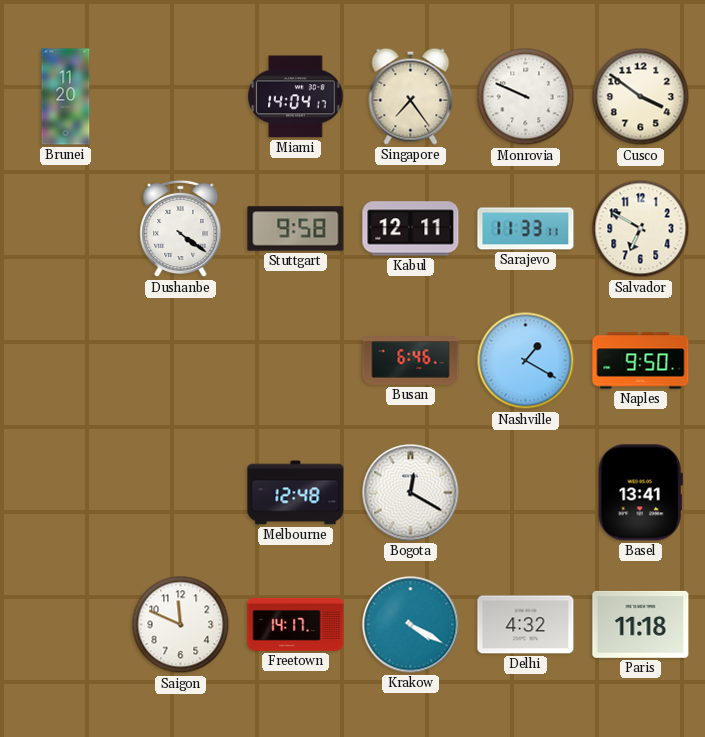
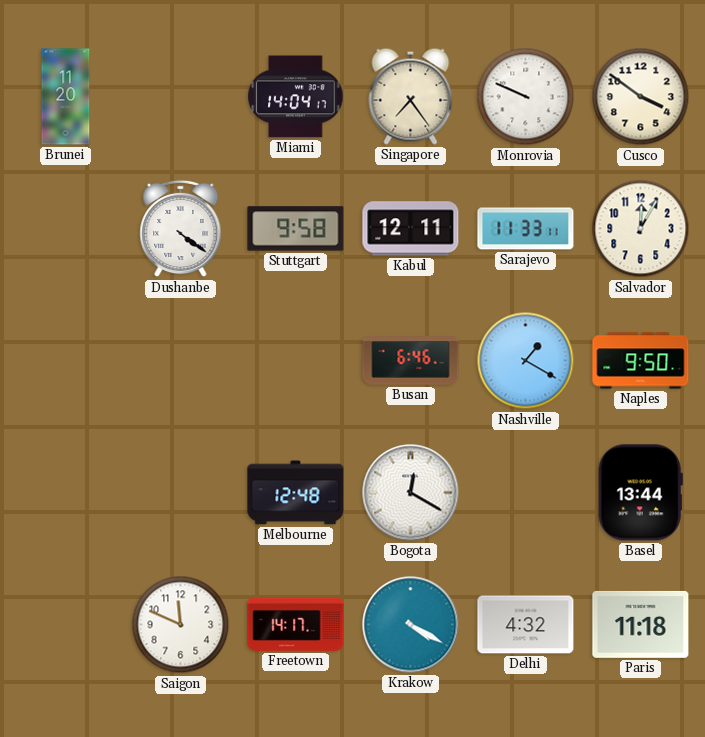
Salvador: 6:50 -> 12:05
Basel: 13:41 -> 13:44
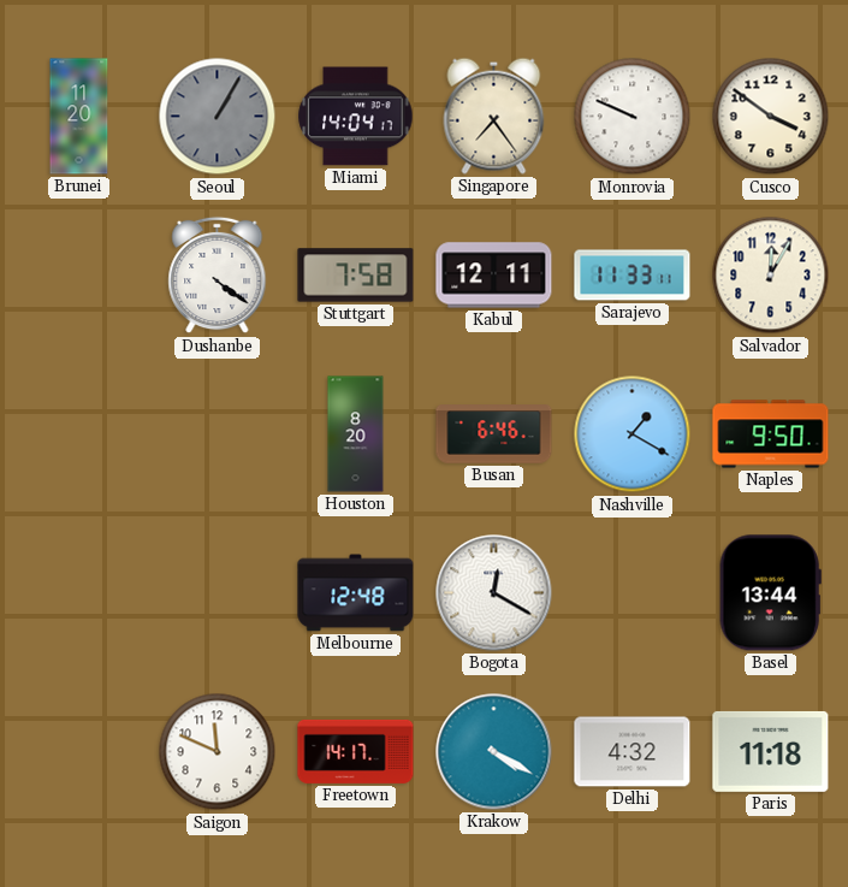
Seoul: none -> 1:05
Stuttgart: 9:58 -> 7:58
Houston: none -> 8:20
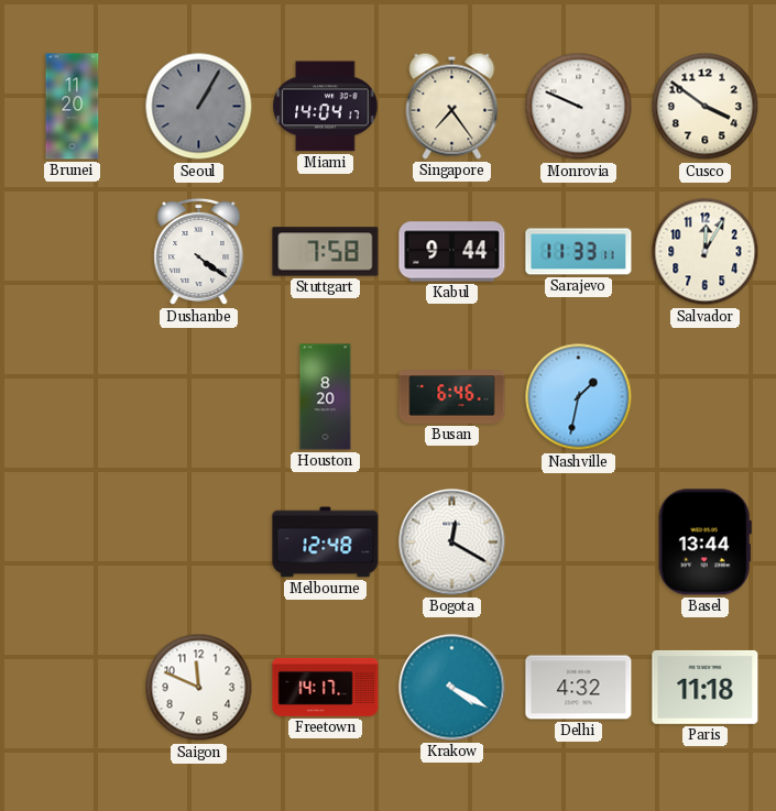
Kabul: 12:11 -> 9:44
Nashville: 1:20 -> 1:32
Naples: 9:50 -> none
